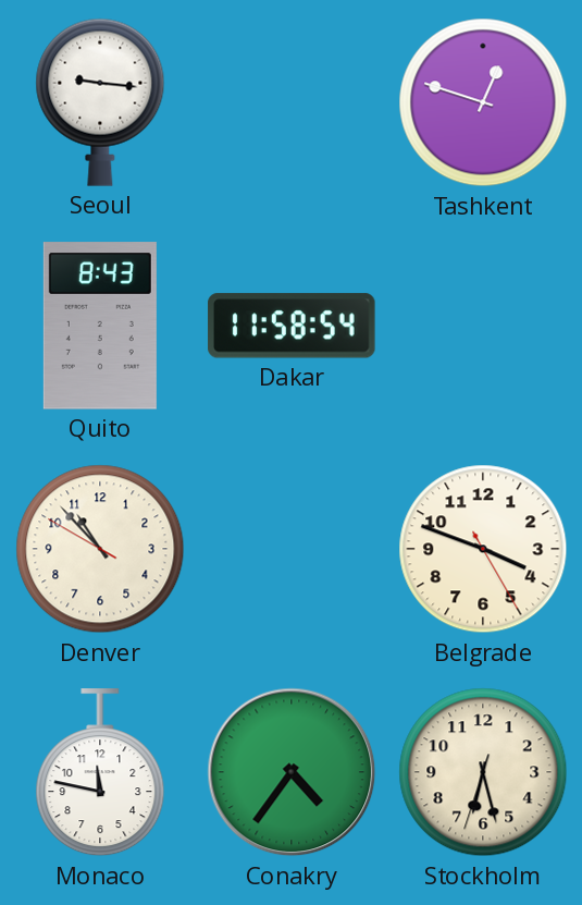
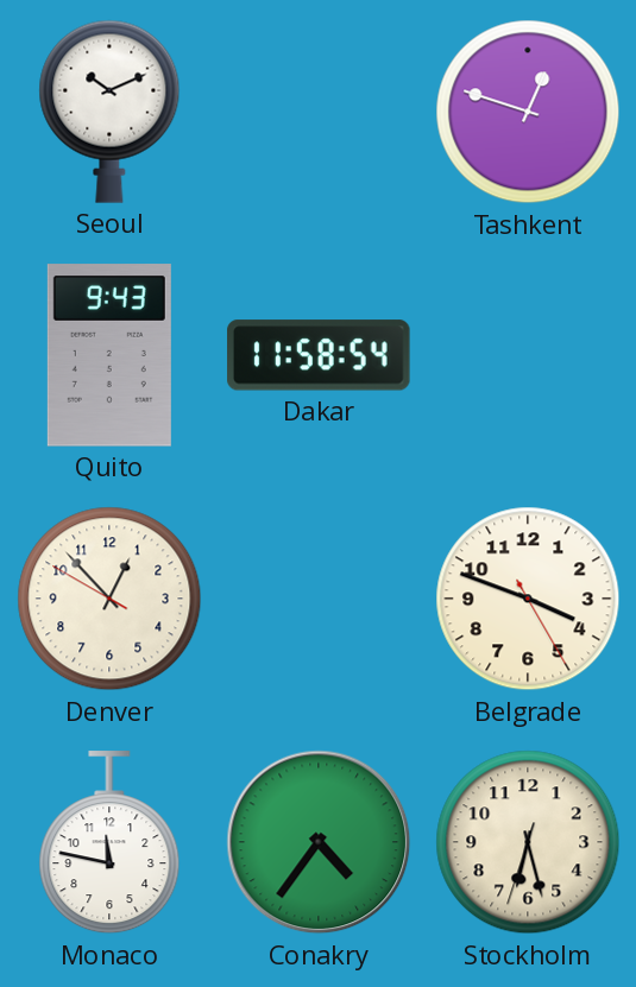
Seoul: 9:16 -> 10:11
Quito: 8:43 -> 9:43
Denver: 10:52 -> 12:52
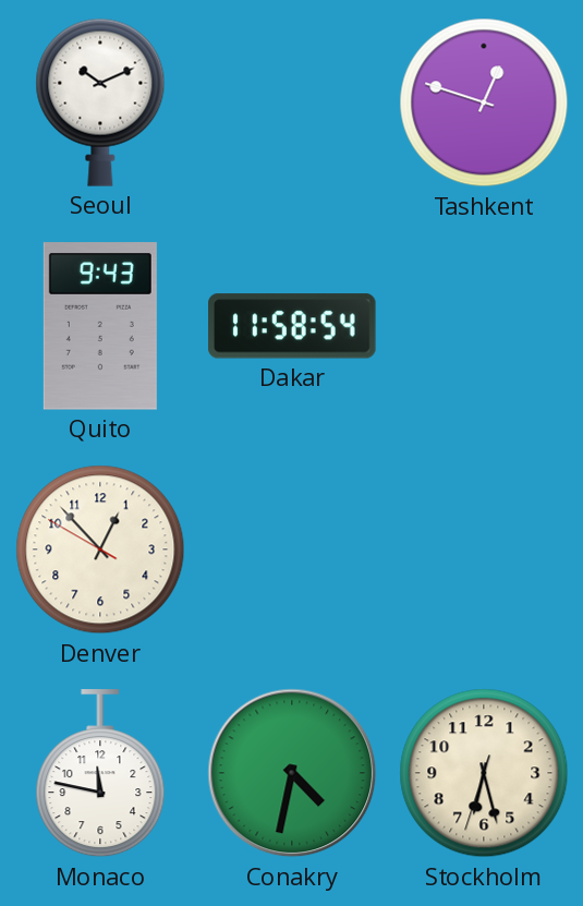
Belgrade: 3:48 -> none
Conakry: 4:36 -> 4:32
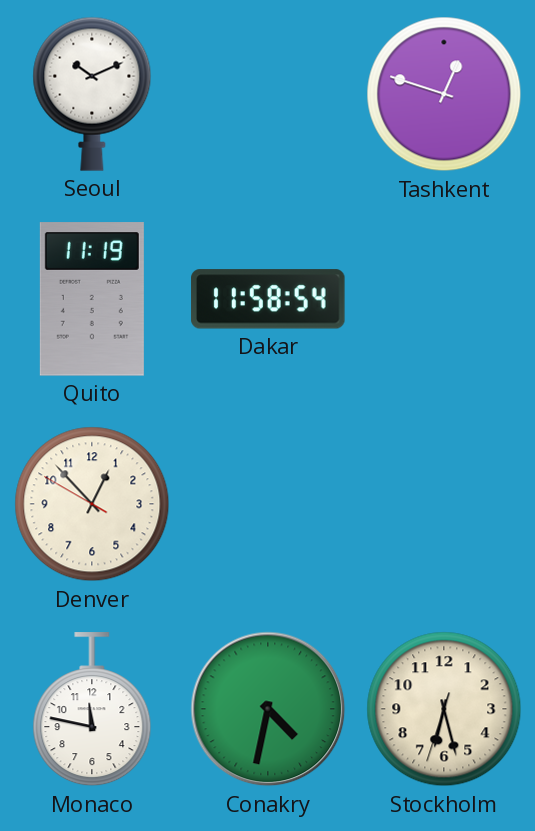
Quito: 9:43 -> 11:19
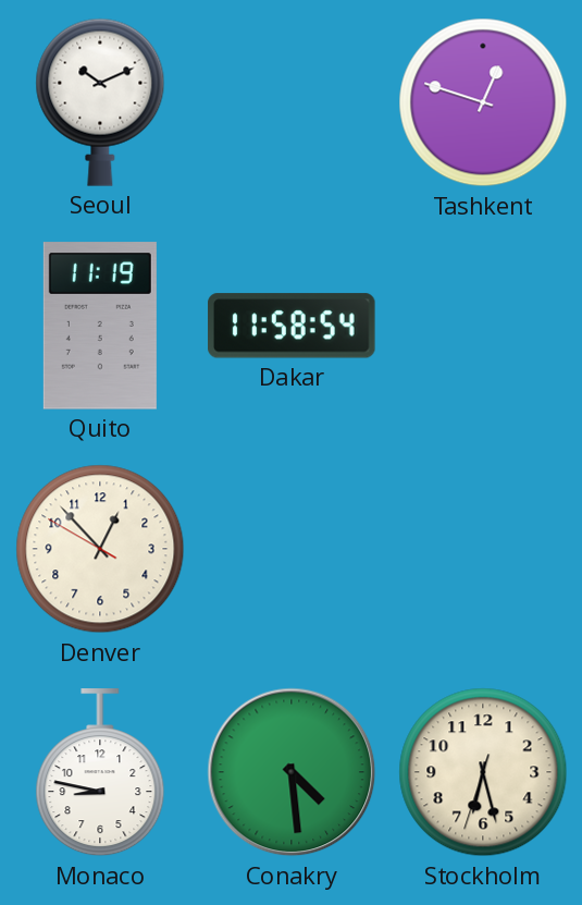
Monaco: 11:47 -> 8:47
Conakry: 4:32 -> 4:29
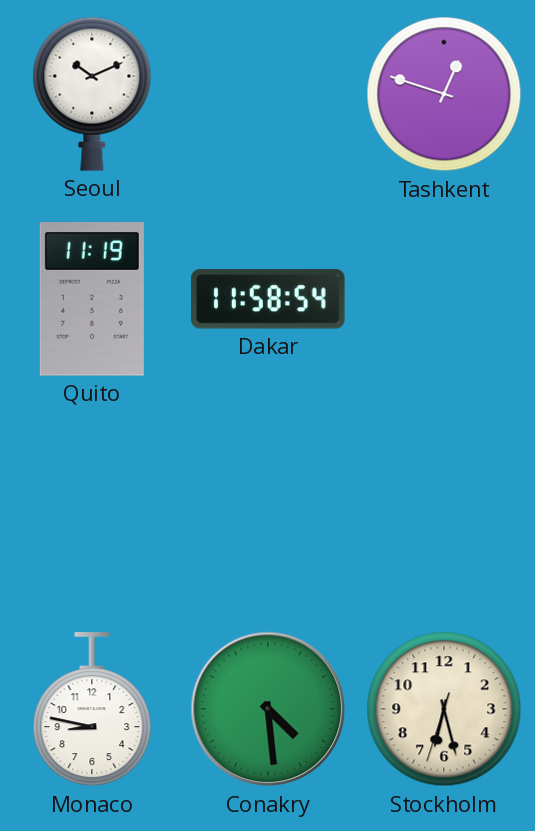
Denver: 12:52 -> none
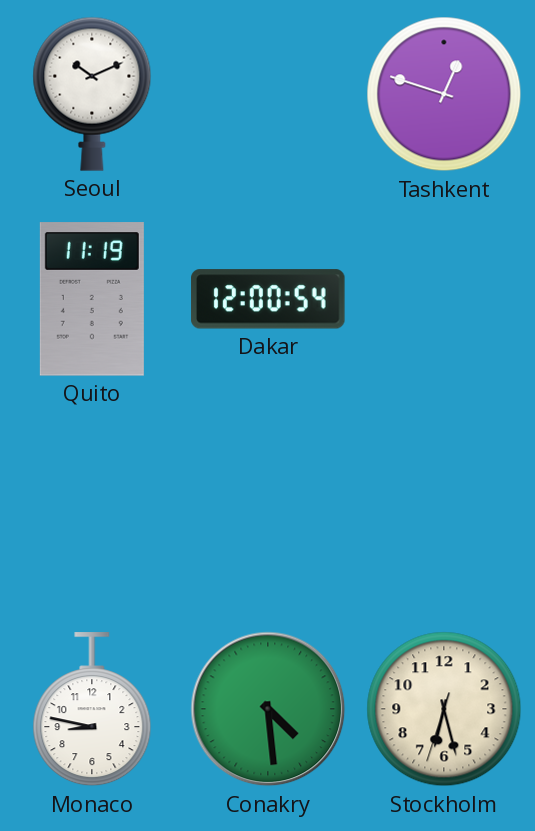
Dakar: 11:58 -> 12:00
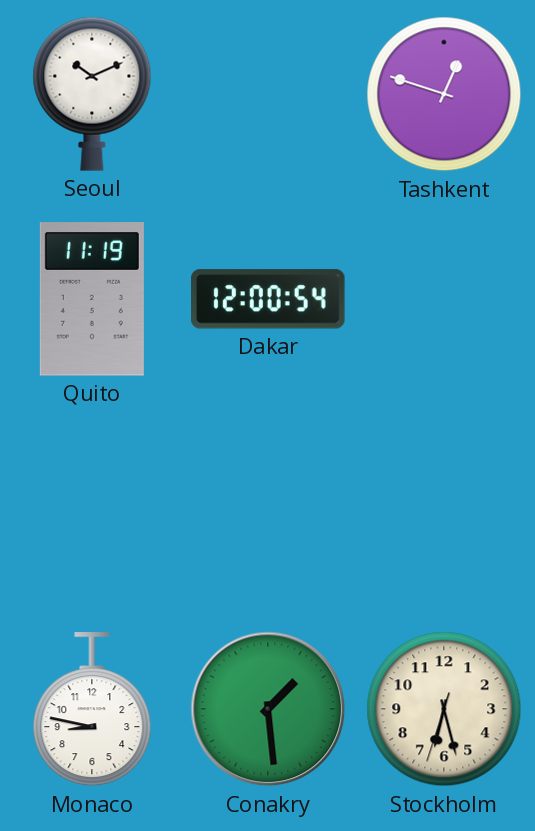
Conakry: 4:29 -> 1:29
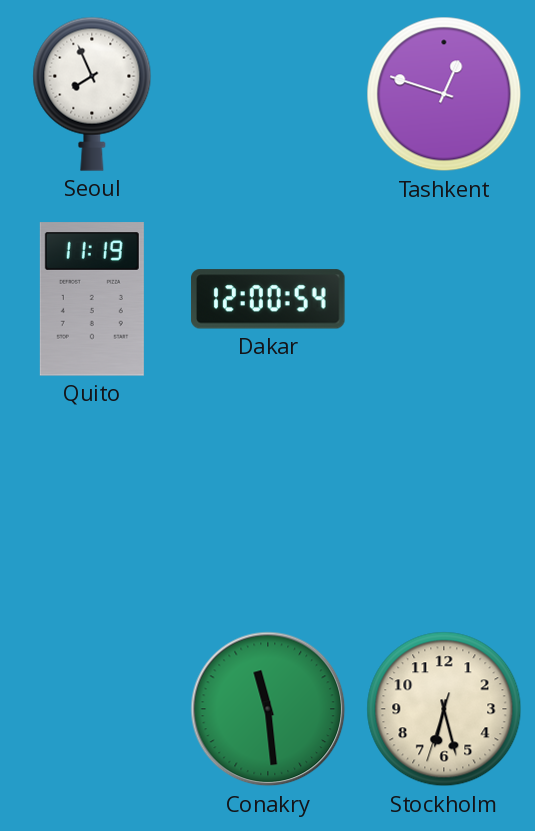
Seoul: 10:11 -> 7:56
Monaco: 8:47 -> none
Conakry: 1:29 -> 11:29
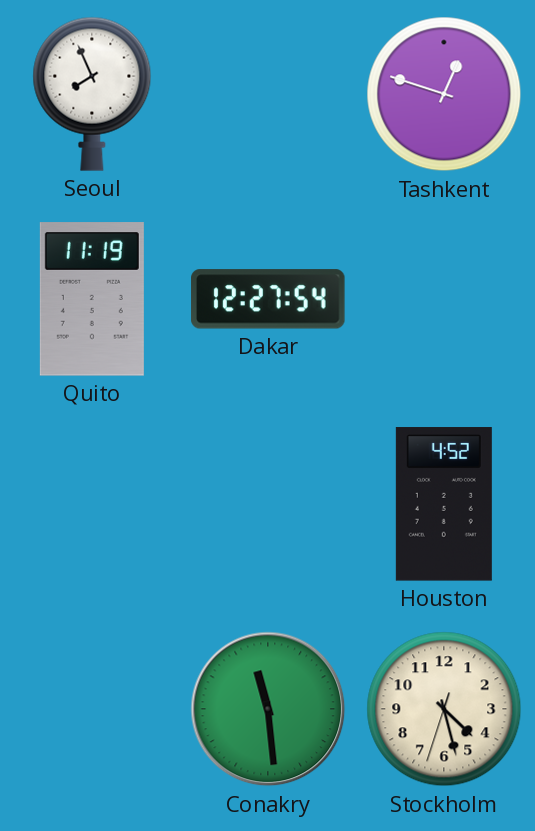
Dakar: 12:00 -> 12:27
Houston: none -> 4:52
Stockholm: 6:27 -> 4:27
